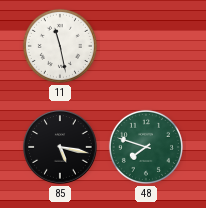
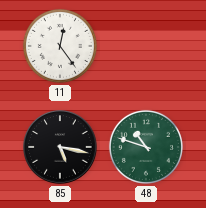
11: 11:28 -> 12:24
48: 7:48 -> 10:48
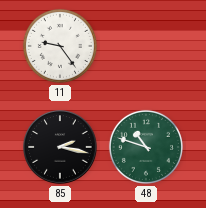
11: 12:24 -> 9:24
85: 5:17 -> 2:17
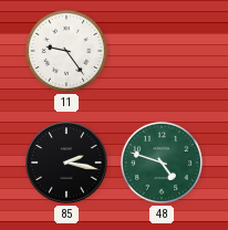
48: 10:48 -> 4:48
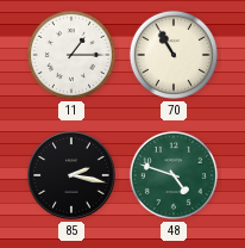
11: 9:24 -> 1:15
70: none -> 10:55
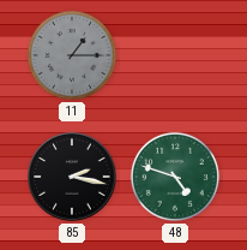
11 dial: white -> grey
70: 10:55 -> none
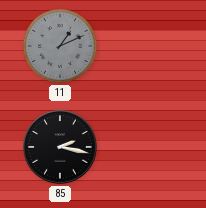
11: 1:15 -> 1:11
48: 4:48 -> none
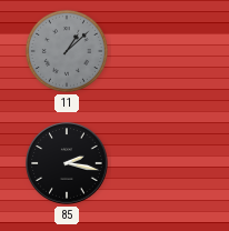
11: 1:11 -> 1:08
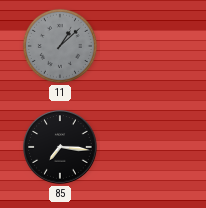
85: 2:17 -> 7:16
